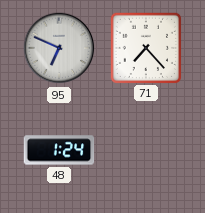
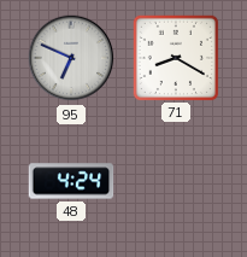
71: 7:23 -> 8:20
48: 1:24 -> 4:24
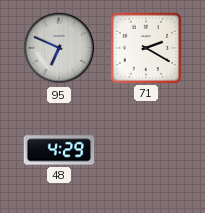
71: 8:20 -> 2:20
48: 4:24 -> 4:29
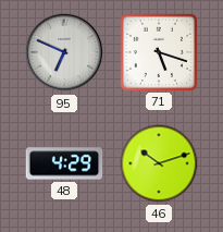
71: 2:20 -> 5:18
46: none -> 10:12
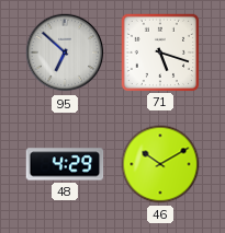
95: 6:49 -> 6:52
46: 10:12 -> 10:10
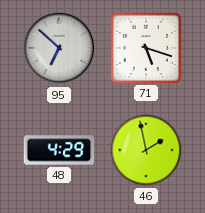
46: 10:10 -> 1:58
